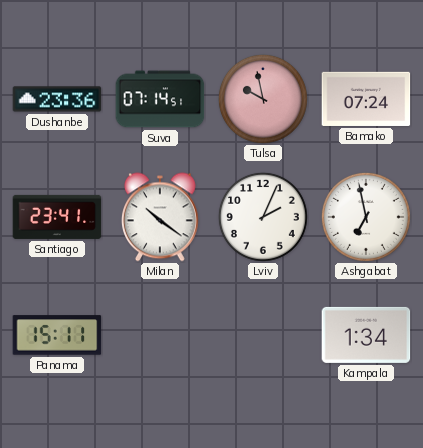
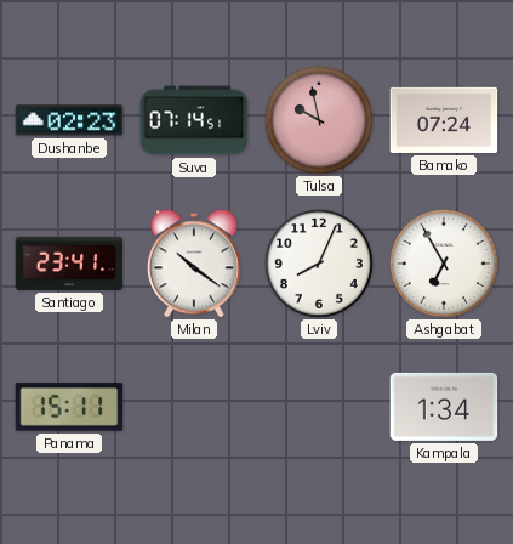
Dushanbe: 23:36 -> 02:23
Lviv: 2:04 -> 8:04
Ashgabat: 6:58 -> 6:55
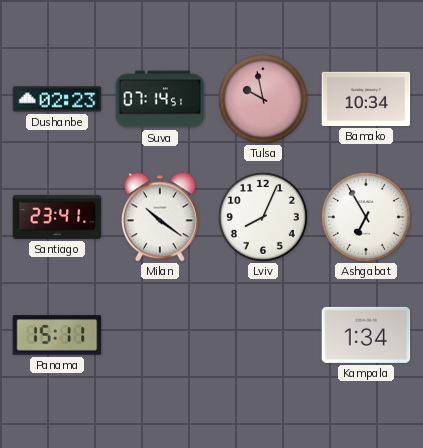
Bamako: 07:24 -> 10:34
